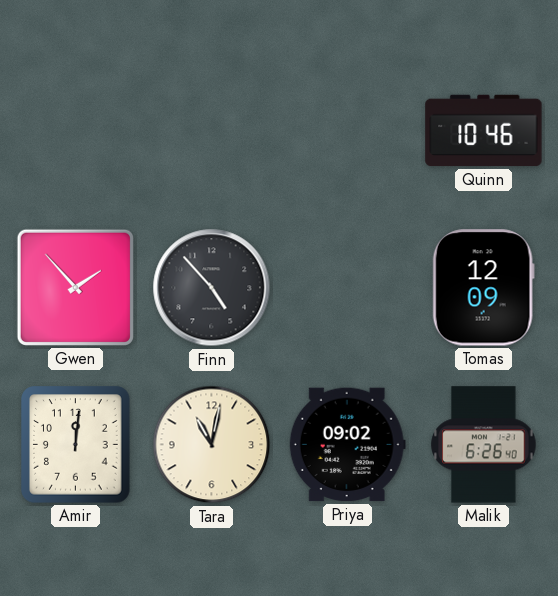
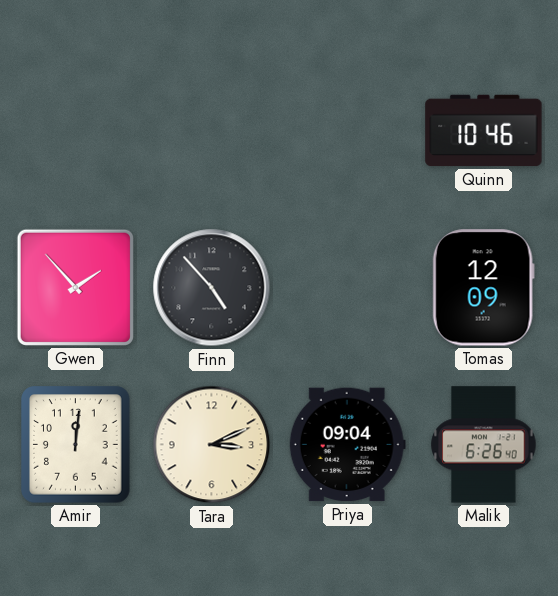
Tara: 11:02 -> 3:11
Priya: 09:02 -> 09:04
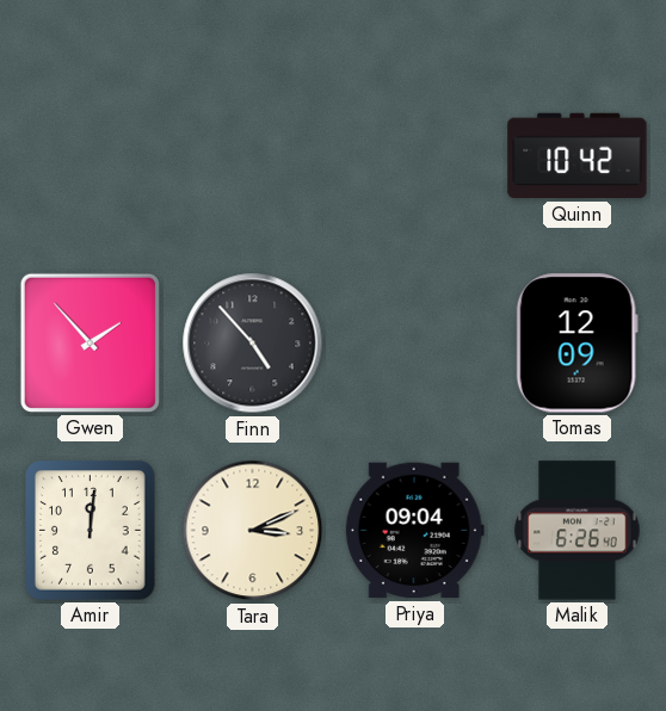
Quinn: 10:46 -> 10:42
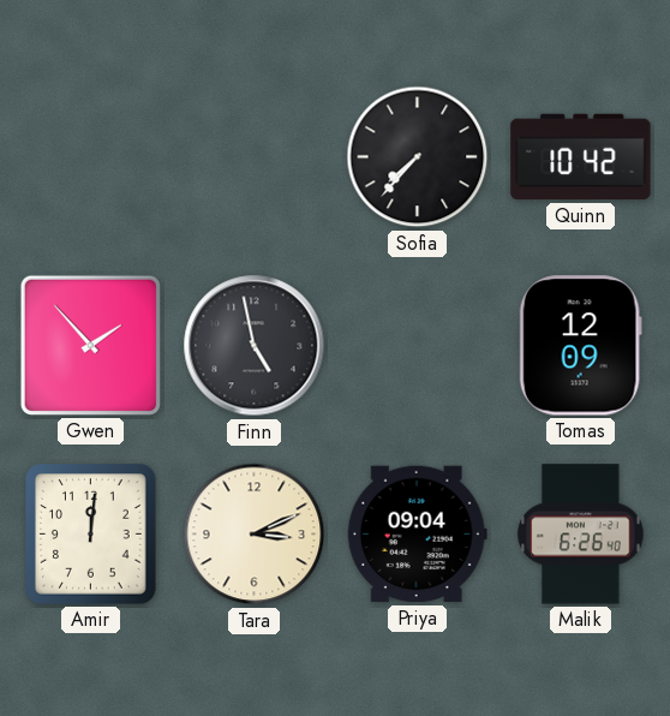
Sofia: none -> 7:37
Finn: 4:53 -> 4:58
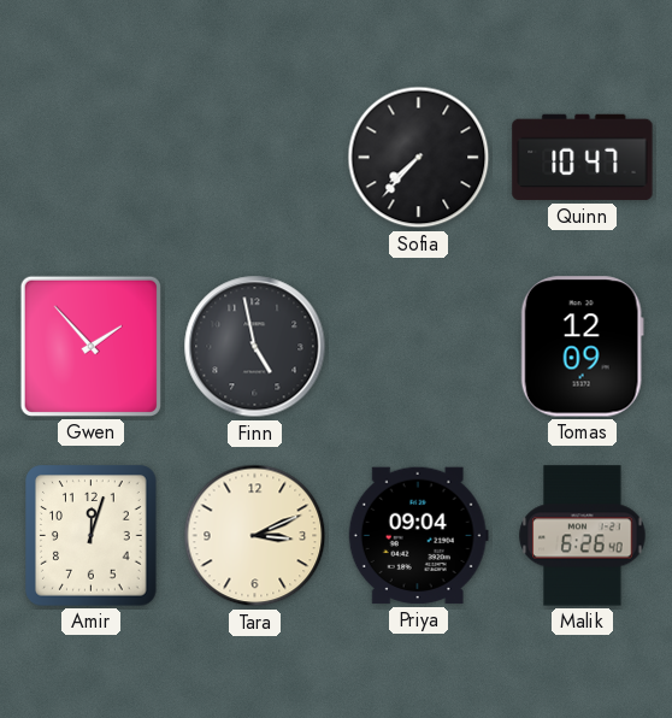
Quinn: 10:42 -> 10:47
Amir: 12:01 -> 12:03
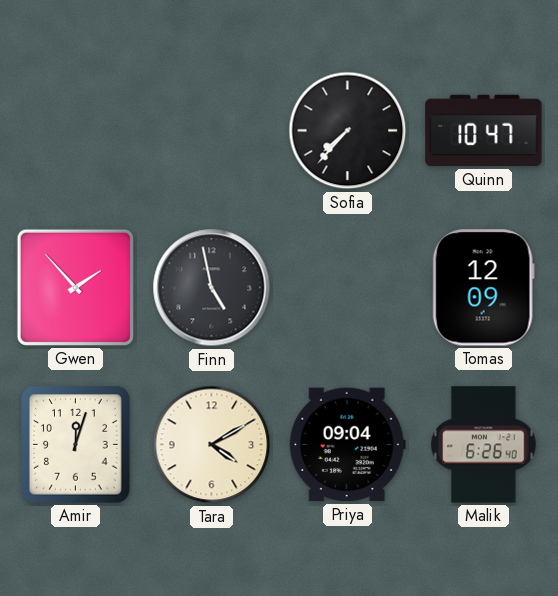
Tara: 3:11 -> 4:10
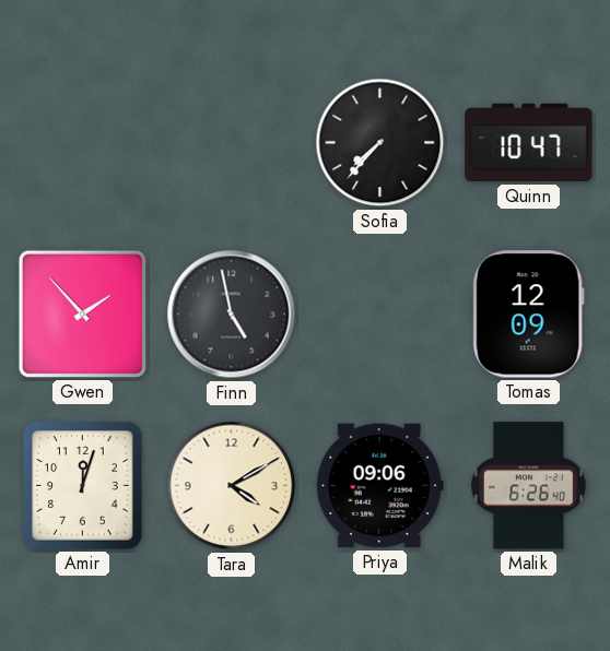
Priya: 09:04 -> 09:06
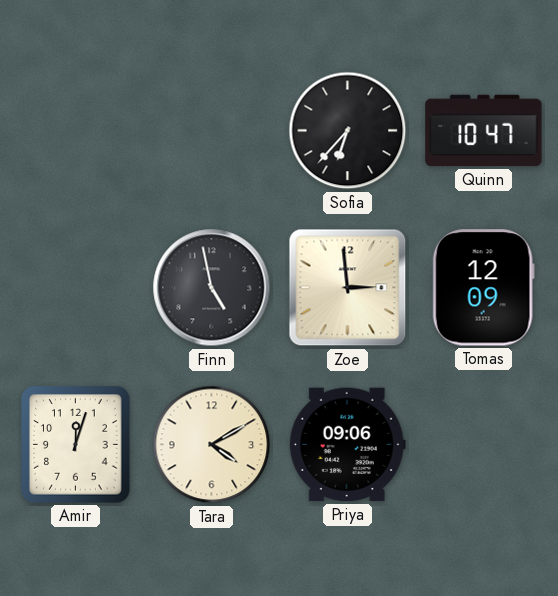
Sofia: 7:37 -> 6:37
Gwen: 1:53 -> none
Zoe: none -> 2:59
Malik: 6:26 -> none
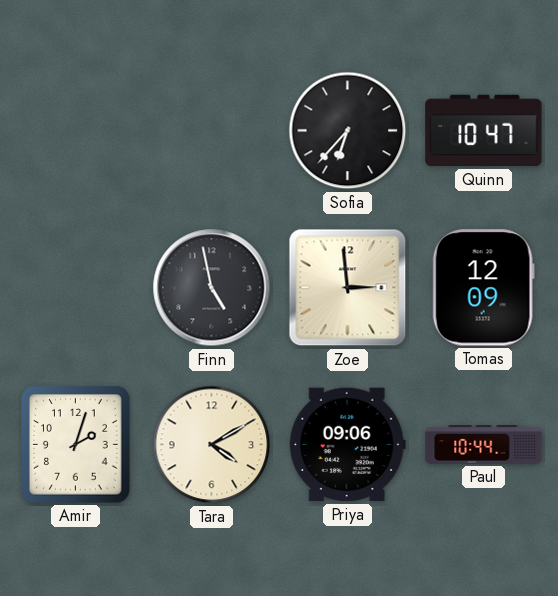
Amir: 12:03 -> 2:03
Paul: none -> 10:44
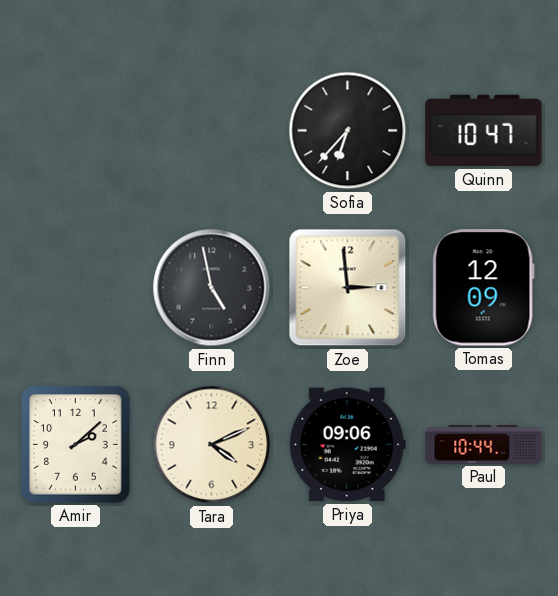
Amir: 2:03 -> 2:08
Tara: 4:10 -> 4:11
